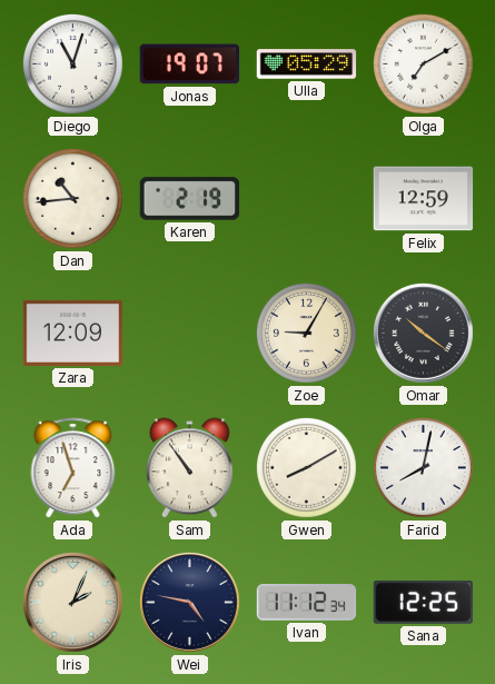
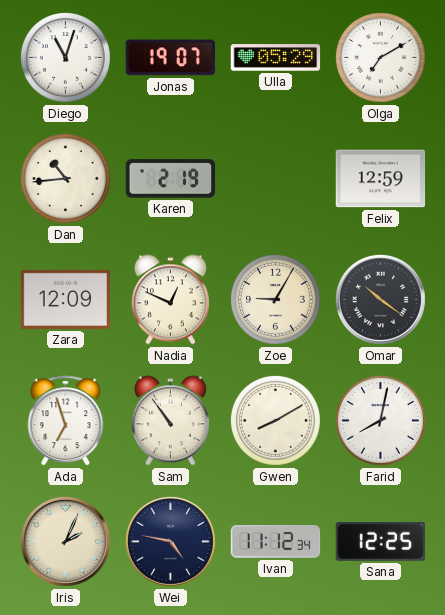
Nadia: none -> 12:49
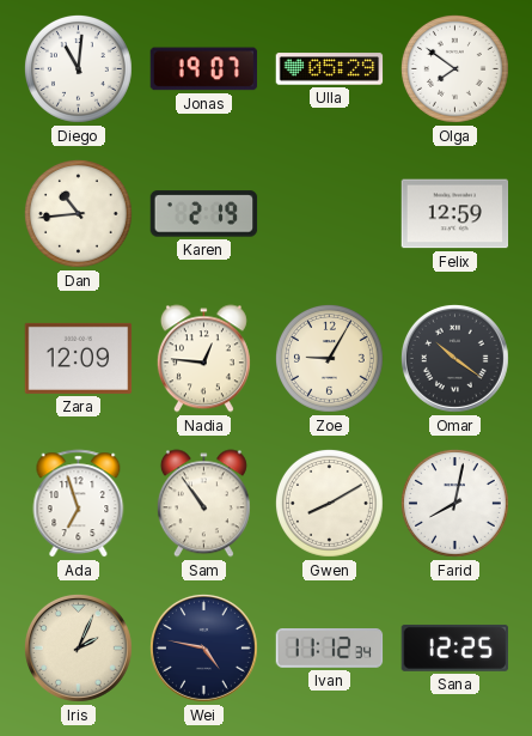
Diego: 11:03 -> 11:01
Olga: 7:10 -> 7:51
Nadia: 12:49 -> 12:46
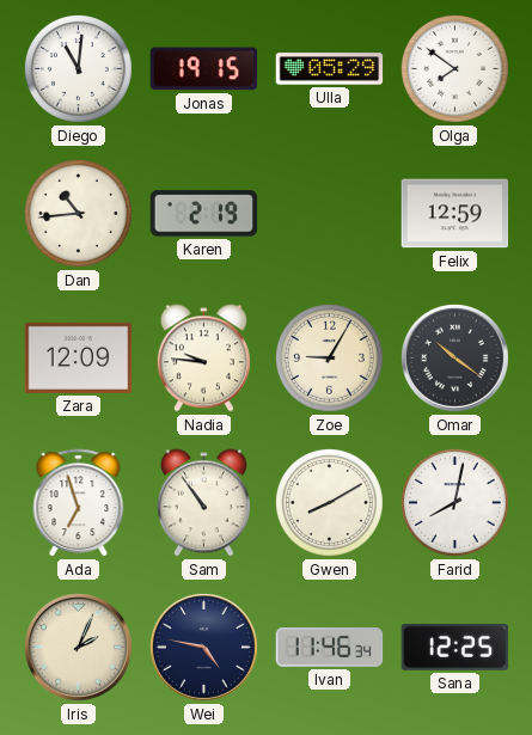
Jonas: 19:07 -> 19:15
Nadia: 12:46 -> 9:46
Ivan: 11:12 -> 11:46
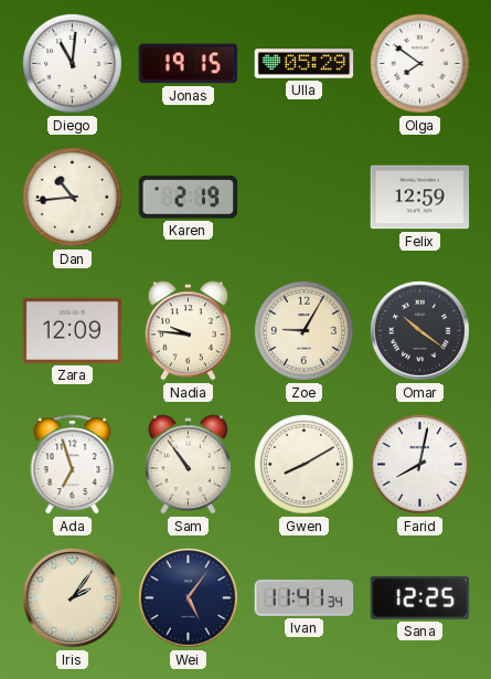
Iris: 2:04 -> 2:06
Wei: 4:47 -> 5:06
Ivan: 11:46 -> 11:41
